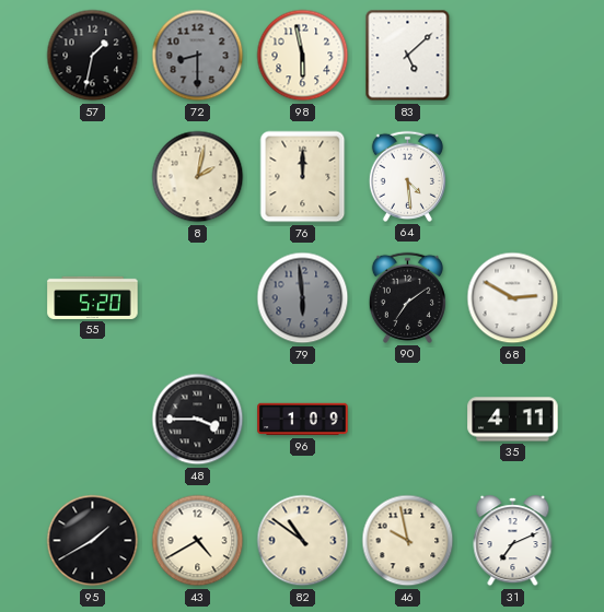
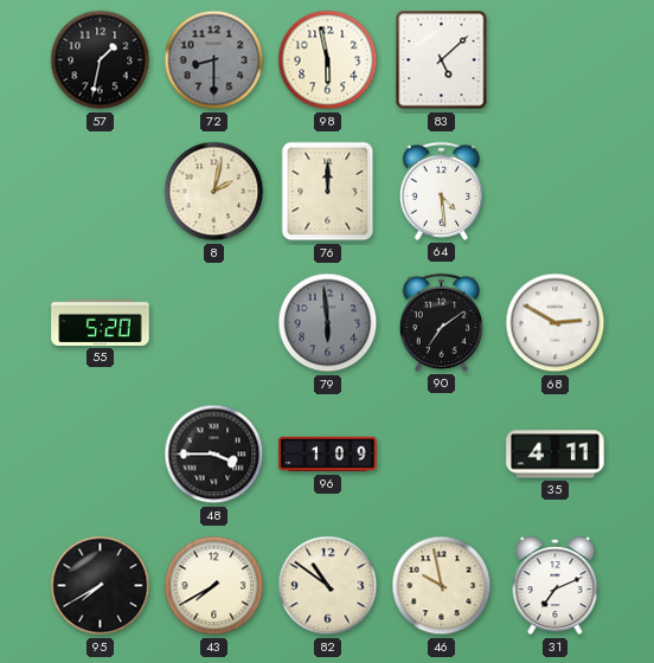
95: 1:40 -> 7:40
43: 4:40 -> 7:40
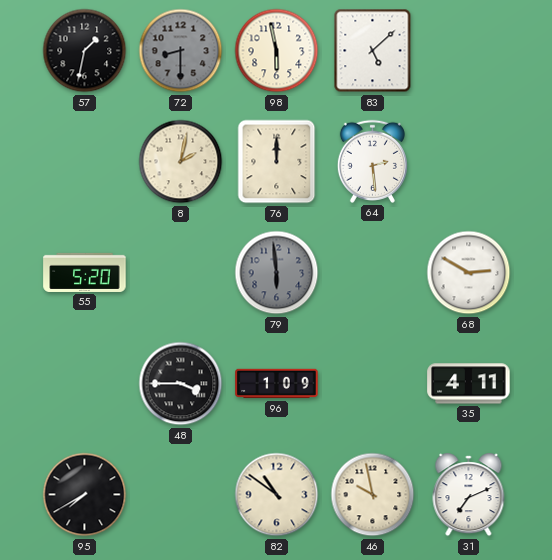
64: 4:29 -> 2:29
90: 7:09 -> none
43: 7:40 -> none
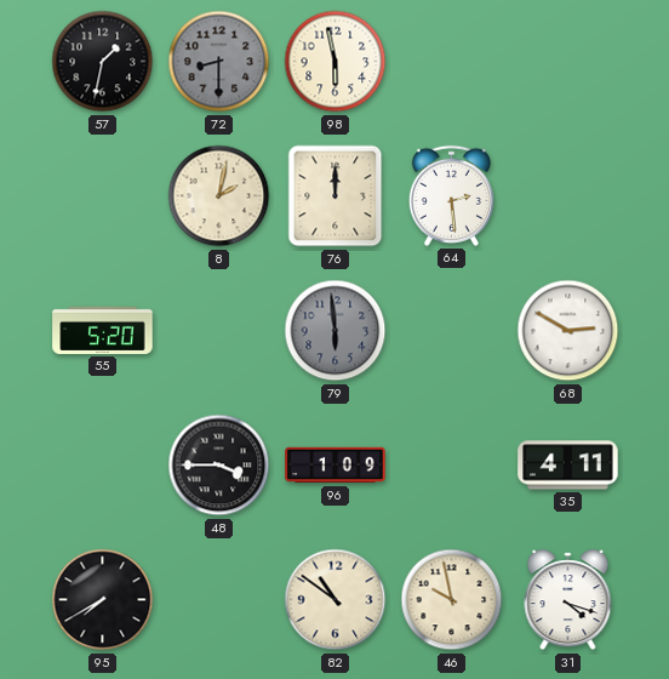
83: 5:08 -> none
31: 7:11 -> 4:18
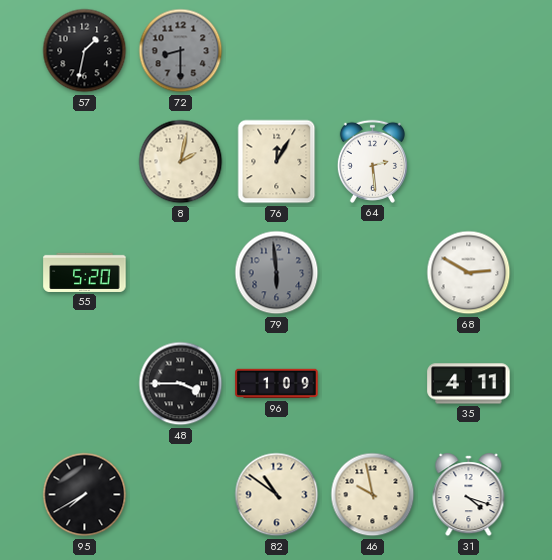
98: 5:58 -> none
76: 12:00 -> 12:05
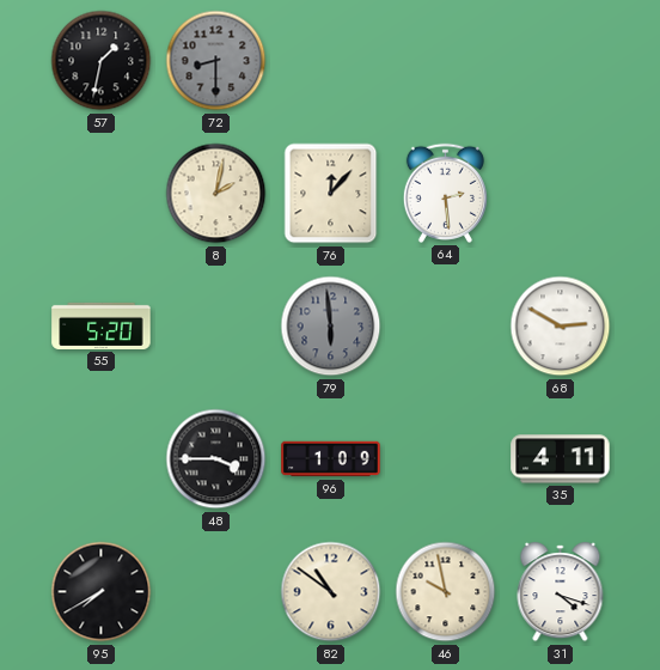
76: 12:05 -> 12:07
